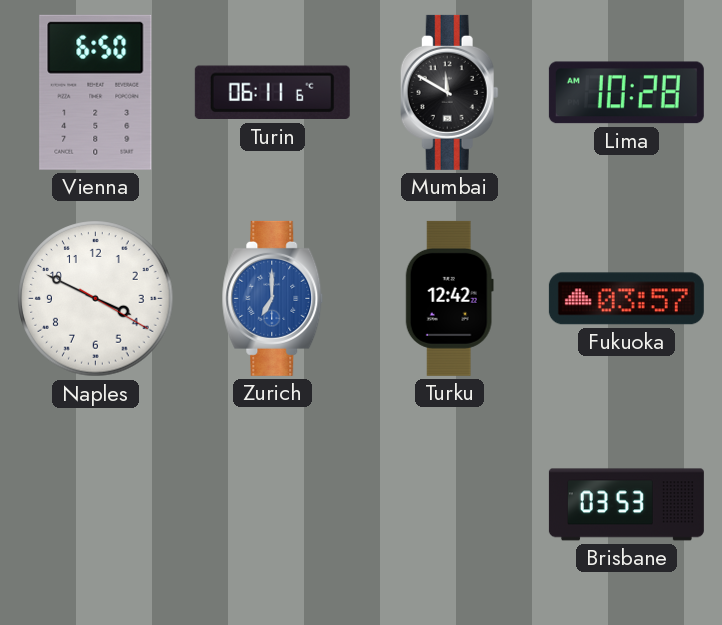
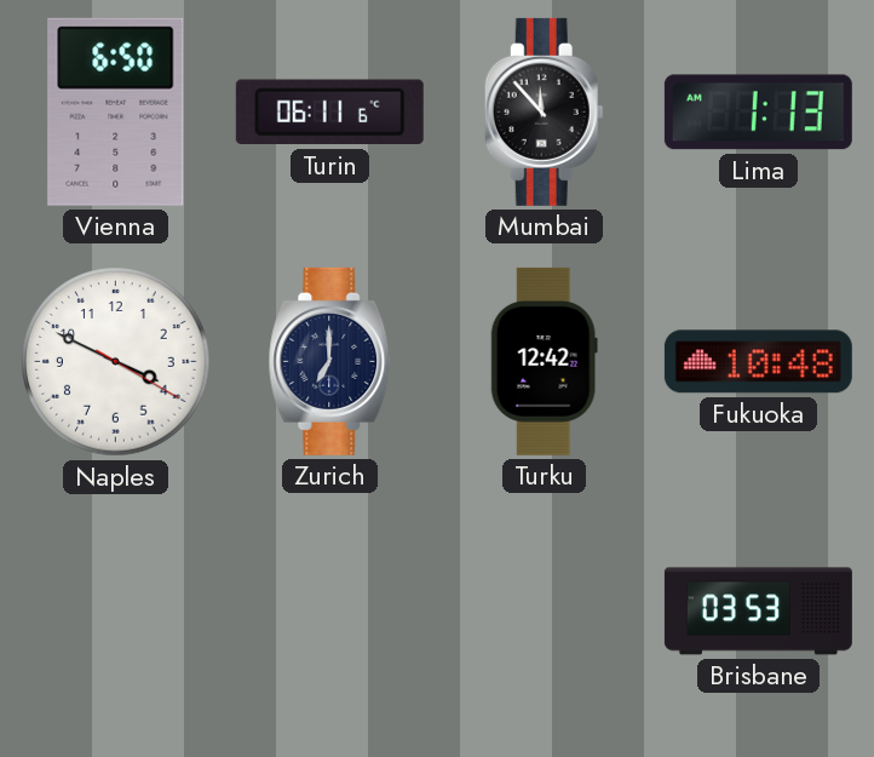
Mumbai: 11:50 -> 11:53
Lima: 10:28 -> 1:13
Zurich dial: blue -> navy
Fukuoka: 03:57 -> 10:48
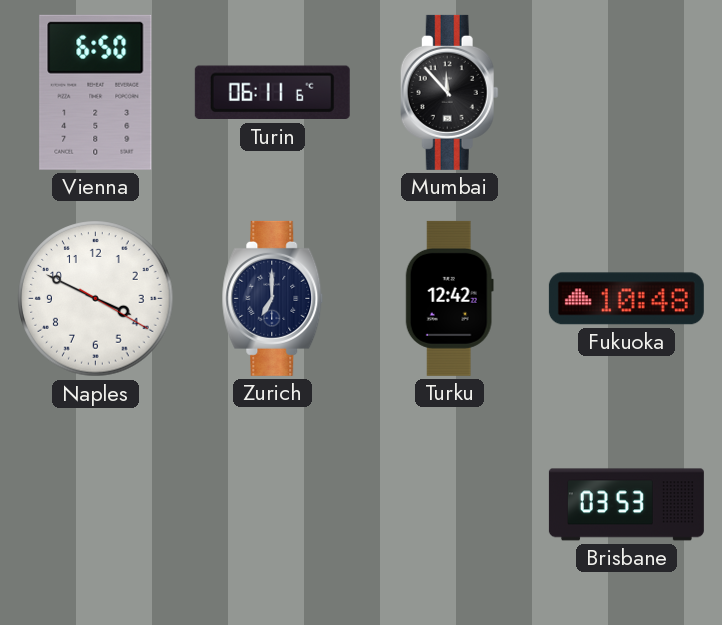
Lima: 1:13 -> none
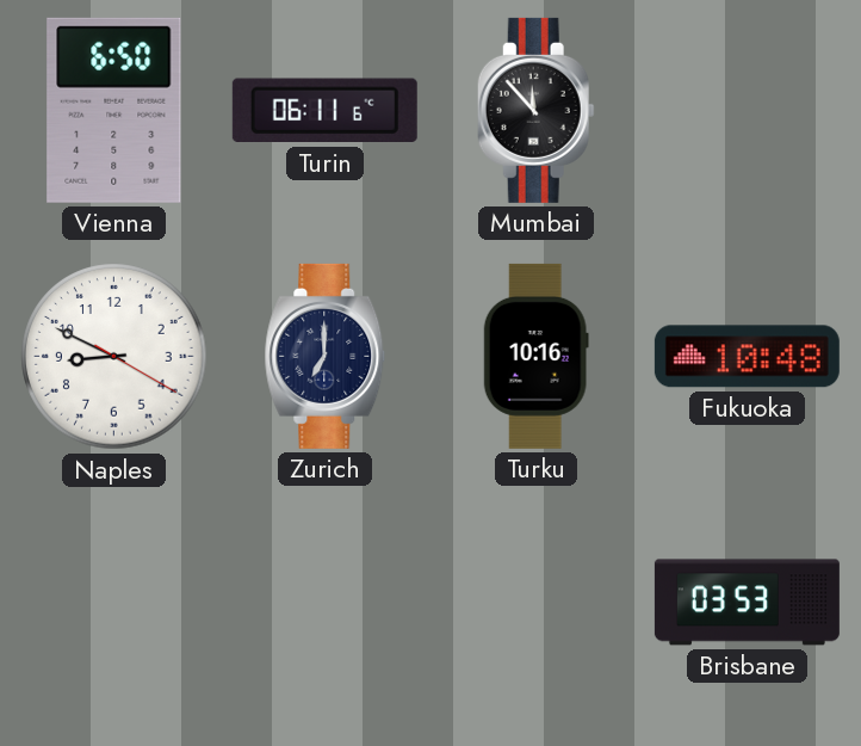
Naples: 3:49 -> 8:49
Turku: 12:42 -> 10:16
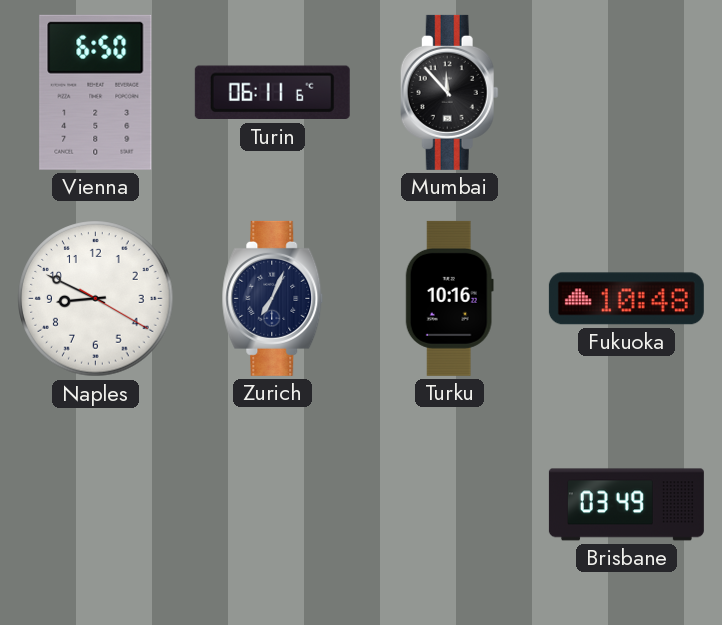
Zurich: 7:00 -> 7:04
Brisbane: 03:53 -> 03:49
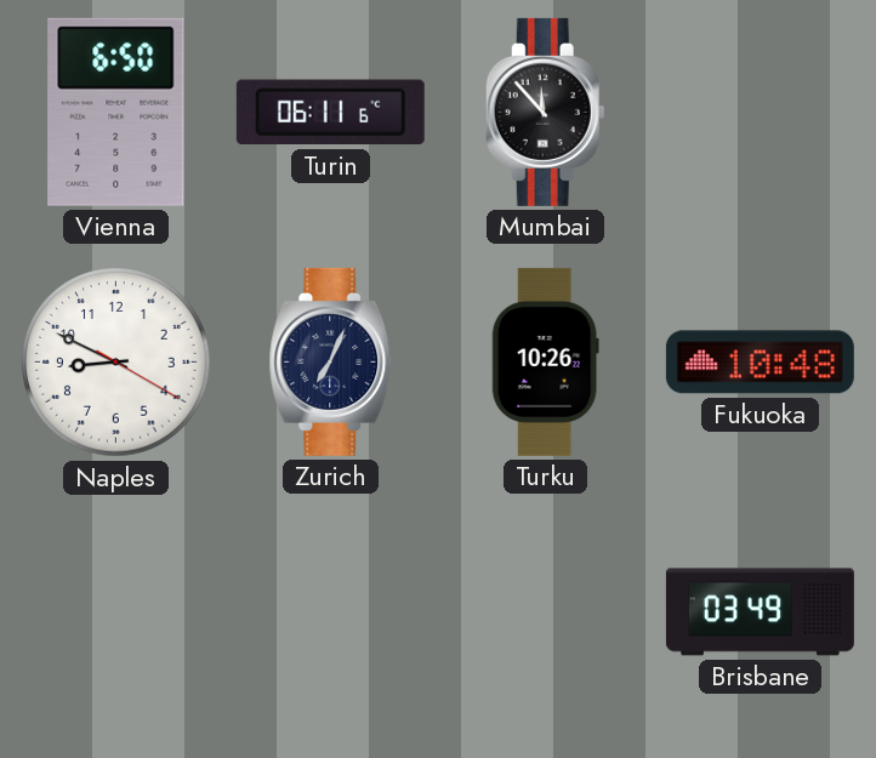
Turku: 10:16 -> 10:26
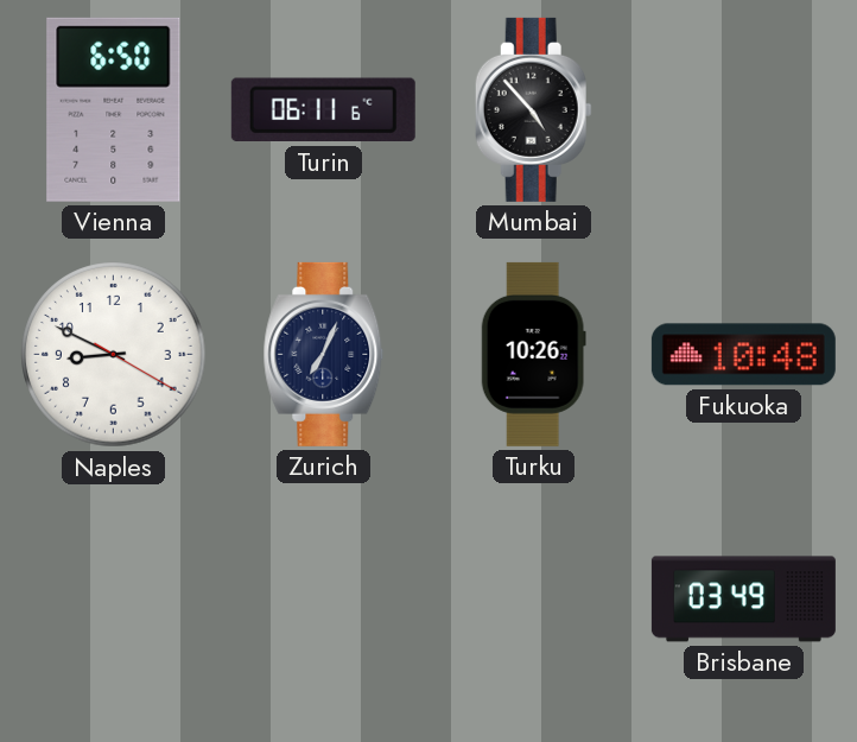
Mumbai: 11:53 -> 4:53
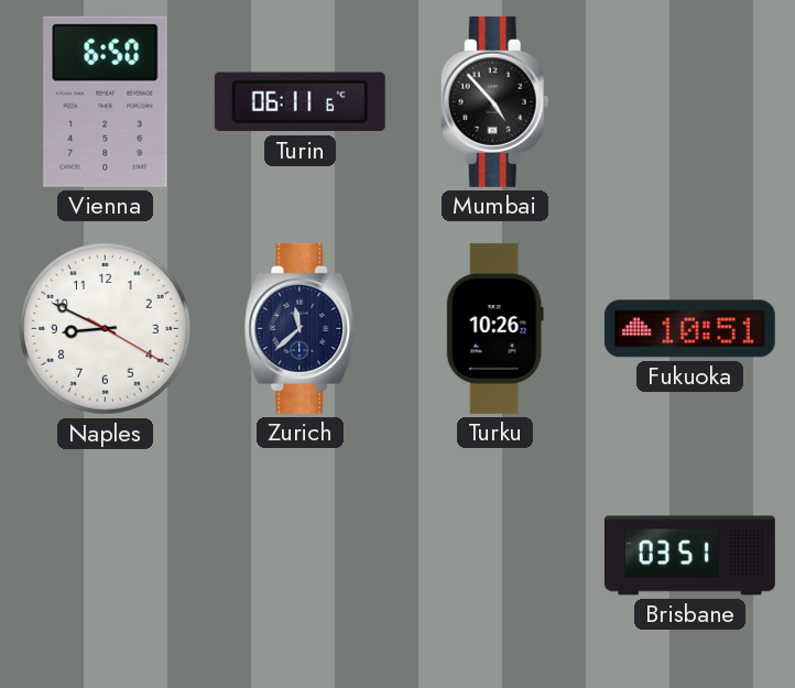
Zurich: 7:04 -> 11:38
Fukuoka: 10:48 -> 10:51
Brisbane: 03:49 -> 03:51
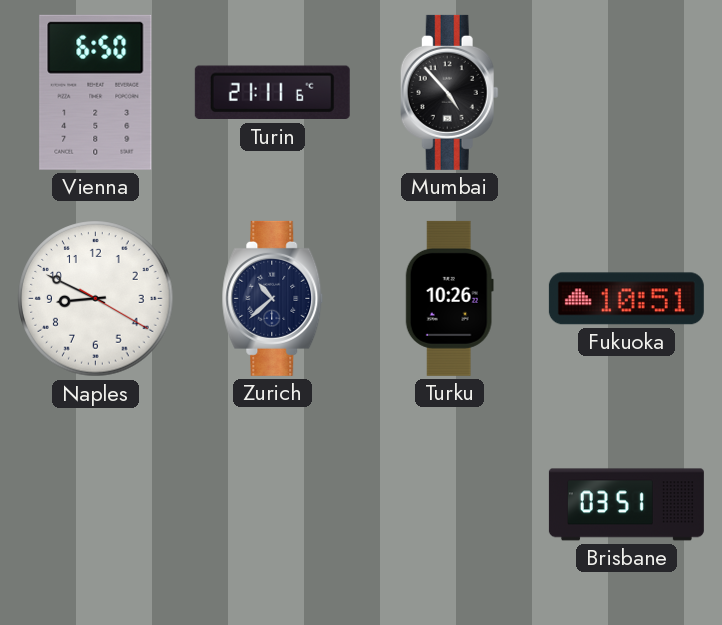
Turin: 06:11 -> 21:11
Zurich: 11:38 -> 10:38
